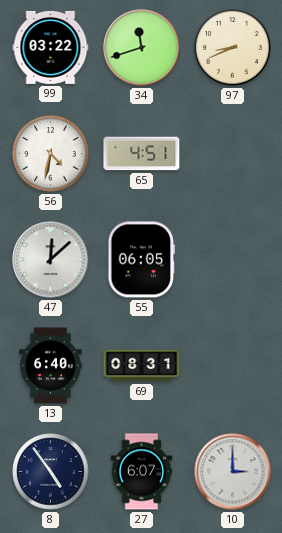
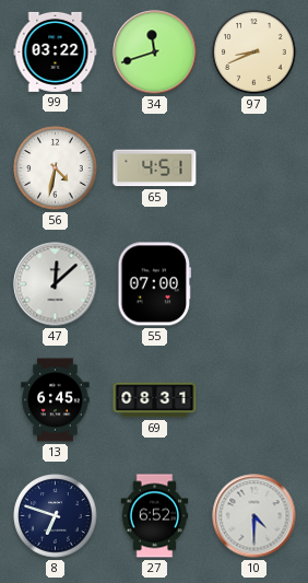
55: 06:05 -> 07:00
13: 6:40 -> 6:45
8: 4:54 -> 6:48
27: 6:07 -> 6:52
10: 3:00 -> 4:30
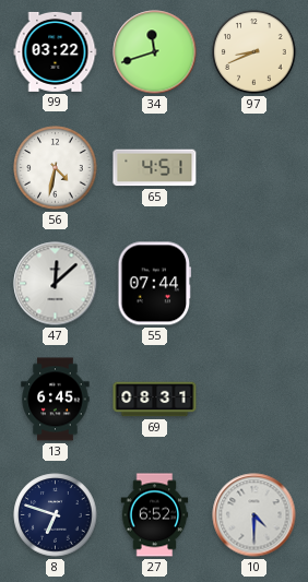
55: 07:00 -> 07:44
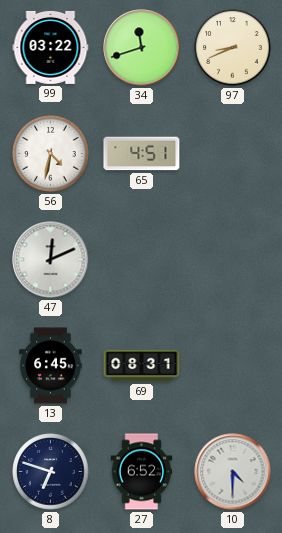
47: 12:08 -> 12:11
55: 07:44 -> none
